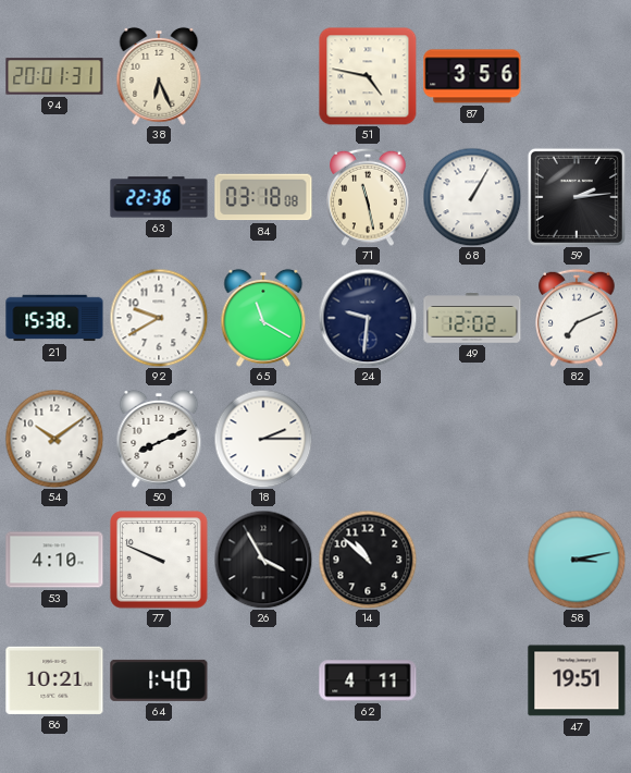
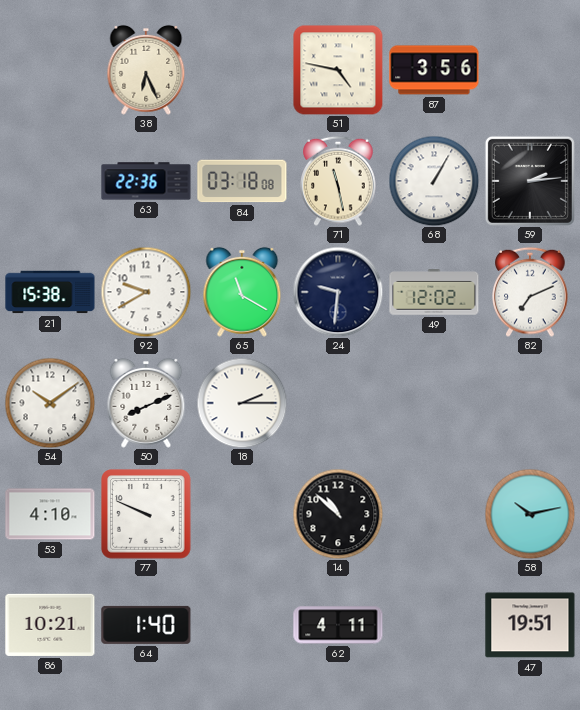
94: 20:01 -> none
26: 3:55 -> none
58: 3:13 -> 10:13
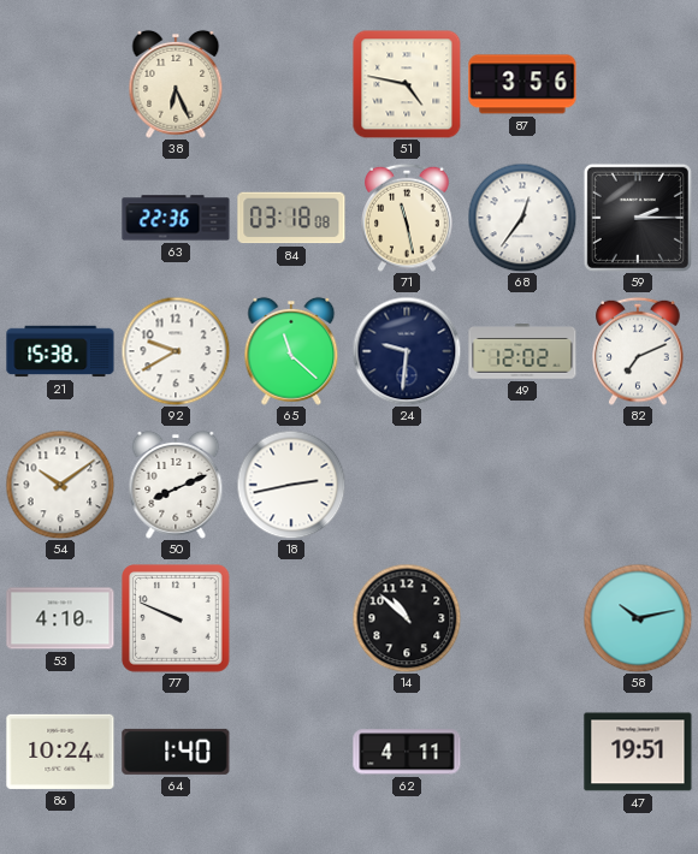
68: 1:05 -> 12:36
59: 2:14 -> 2:15
65: 11:20 -> 11:22
18: 2:15 -> 2:43
86: 10:21 -> 10:24
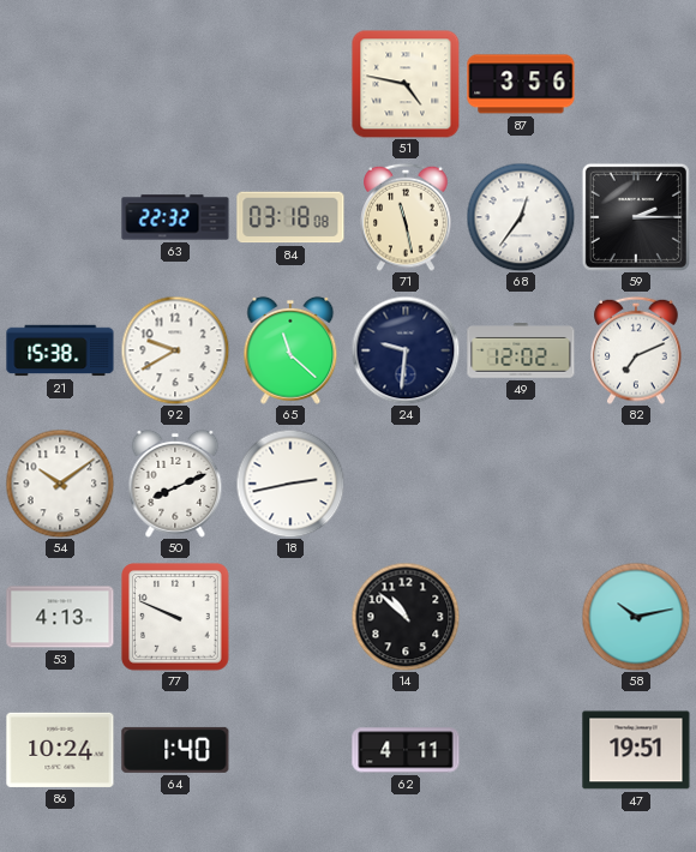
38: 6:26 -> none
63: 22:36 -> 22:32
53: 4:10 -> 4:13
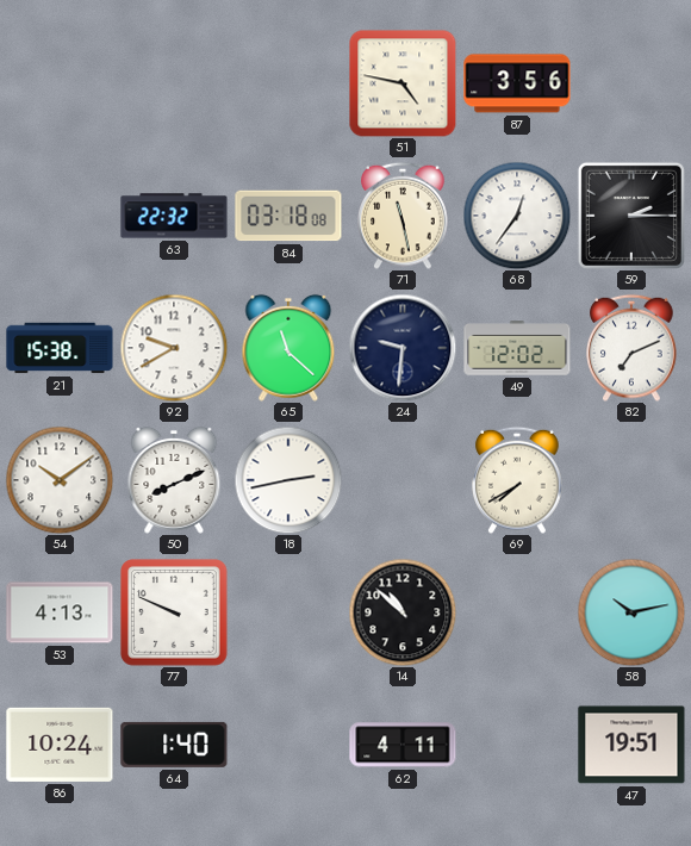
69: none -> 7:40
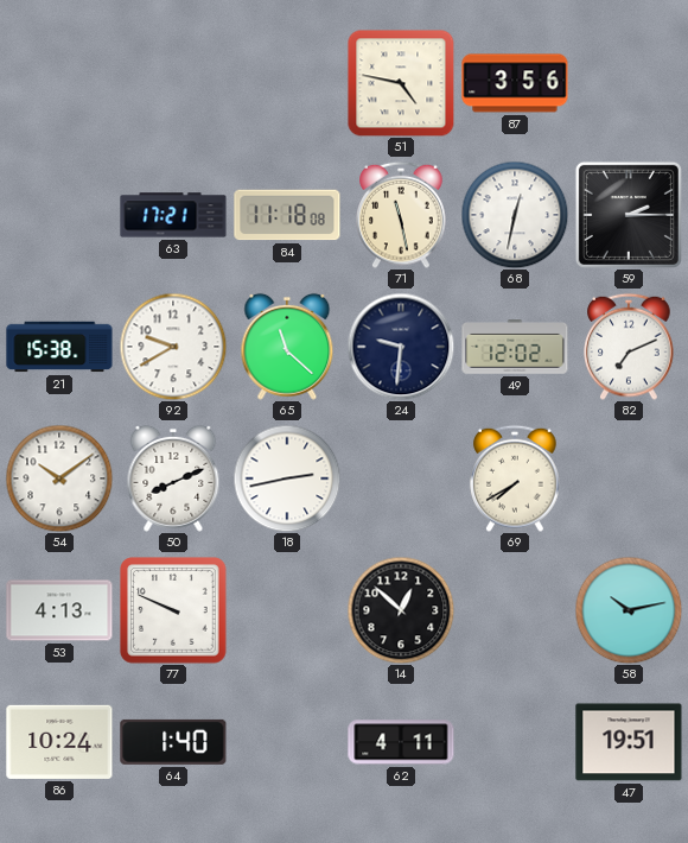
63: 22:32 -> 17:21
84: 03:18 -> 11:18
68: 12:36 -> 12:32
14: 10:52 -> 12:52
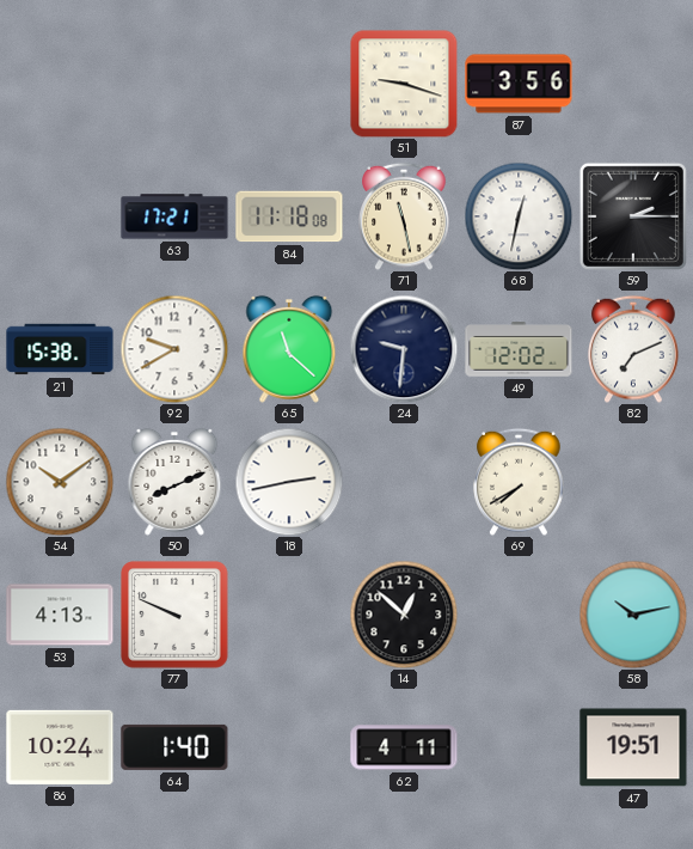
51: 4:47 -> 9:18
